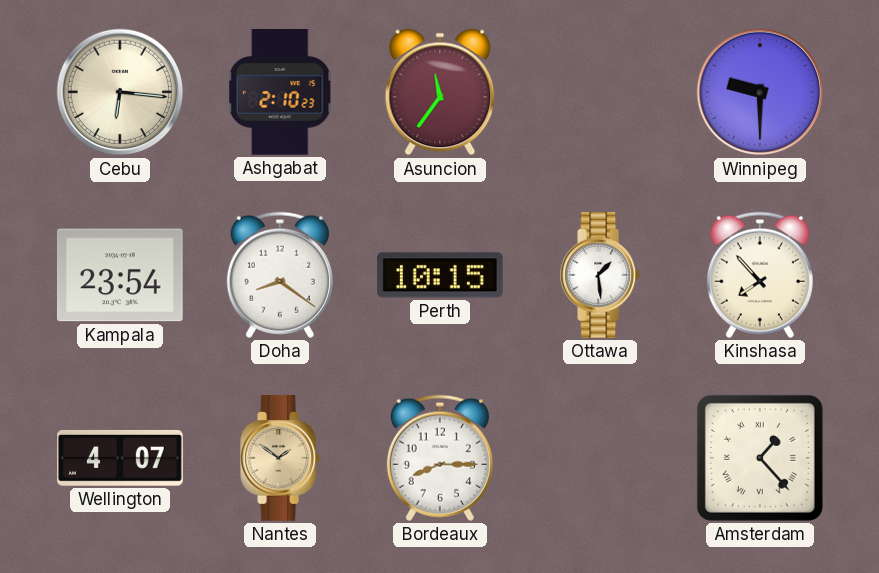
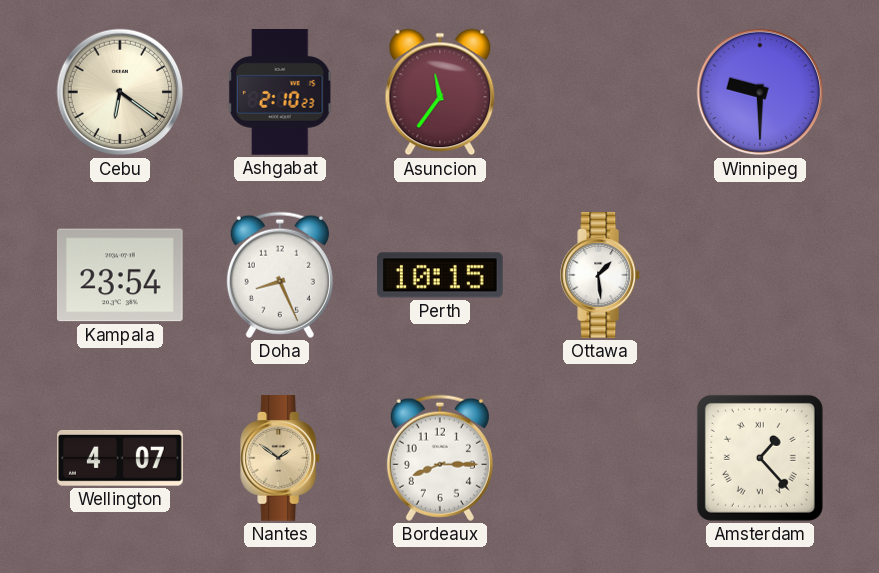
Cebu: 6:16 -> 6:21
Doha: 8:21 -> 8:26
Kinshasa: 7:53 -> none
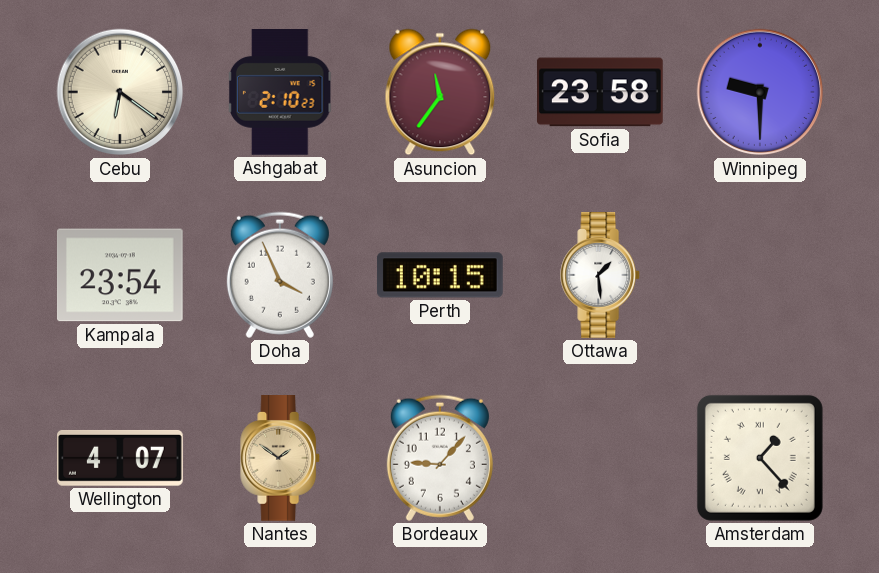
Sofia: none -> 23:58
Doha: 8:26 -> 3:56
Bordeaux: 8:15 -> 9:07
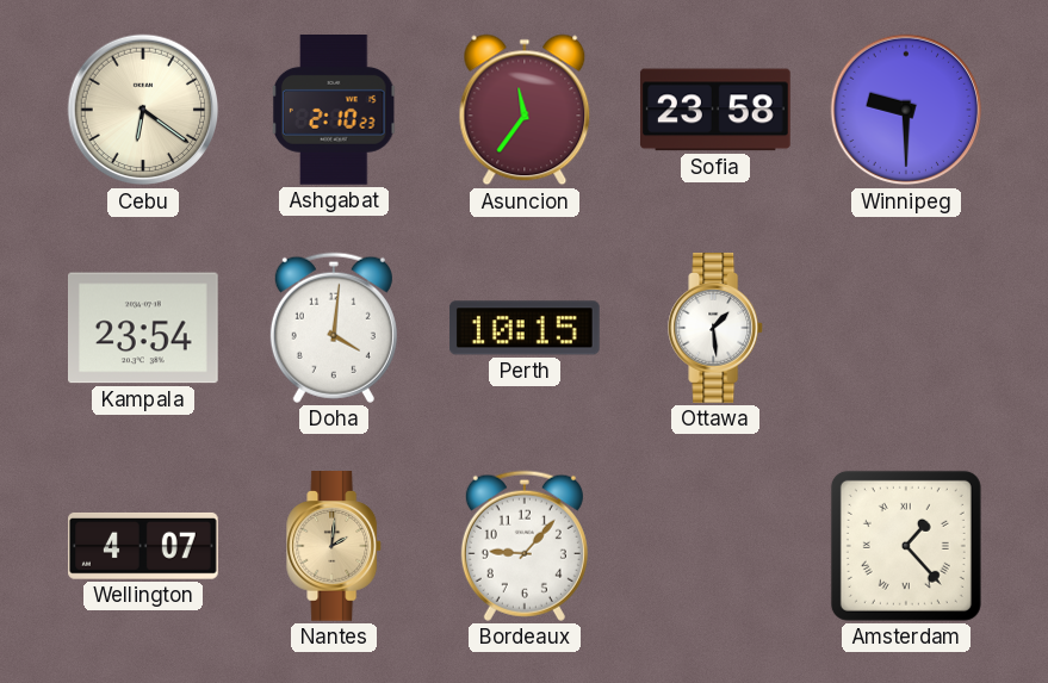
Doha: 3:56 -> 4:01
Nantes: 1:51 -> 2:01
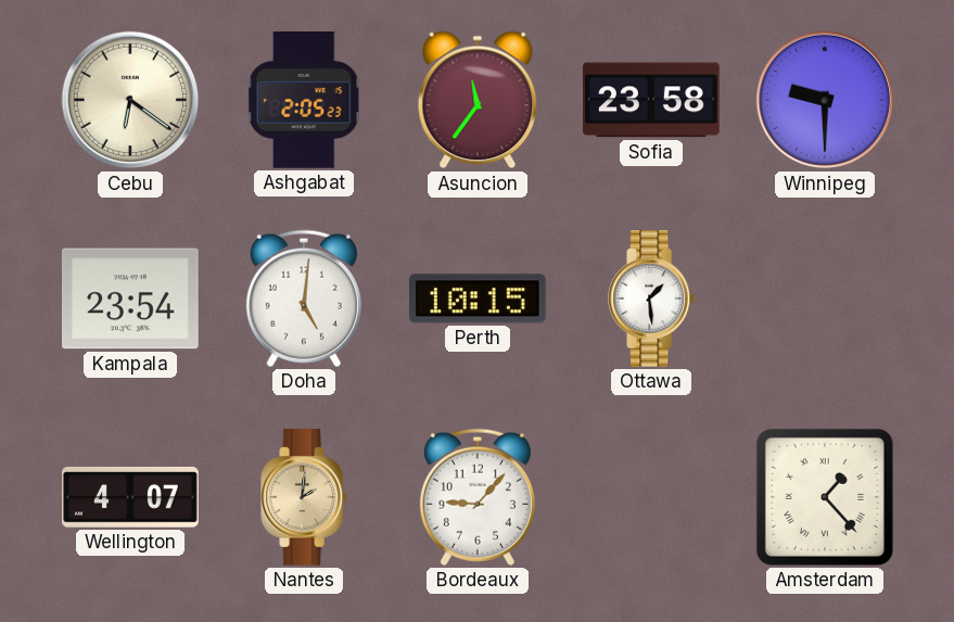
Ashgabat: 2:10 -> 2:05
Doha: 4:01 -> 5:01
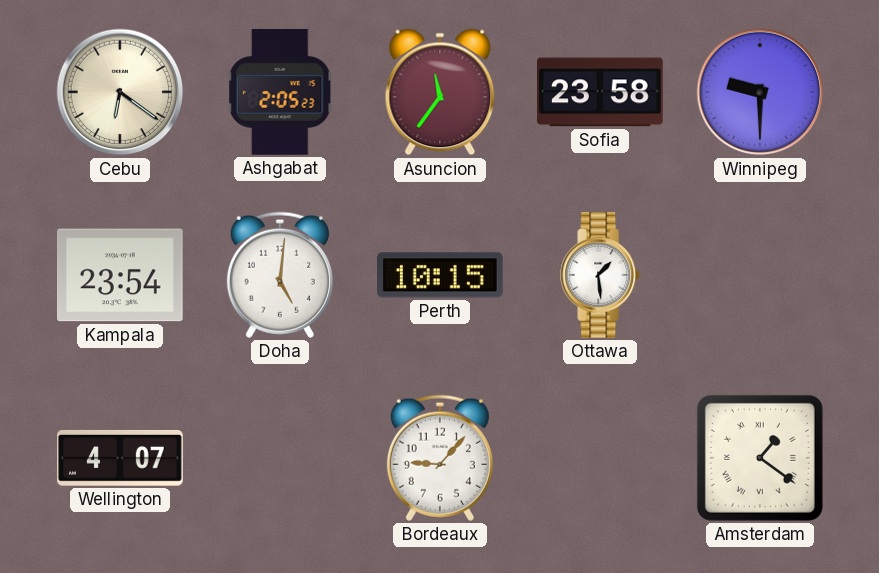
Nantes: 2:01 -> none
Amsterdam: 1:23 -> 1:21
